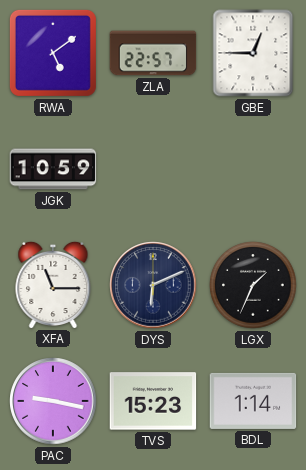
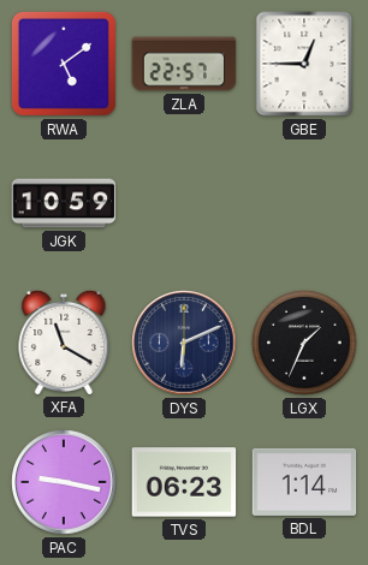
XFA: 11:15 -> 11:20
TVS: 15:23 -> 06:23
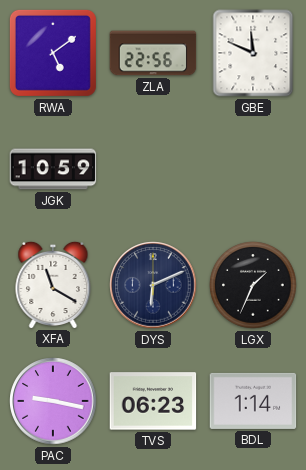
ZLA: 22:57 -> 22:56
GBE: 12:45 -> 11:49
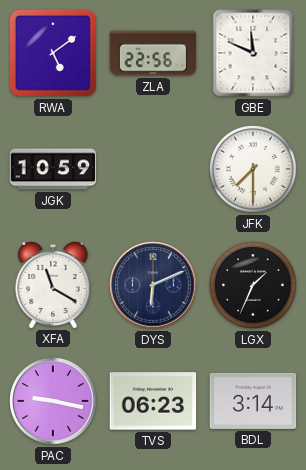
JFK: none -> 7:30
BDL: 1:14 -> 3:14
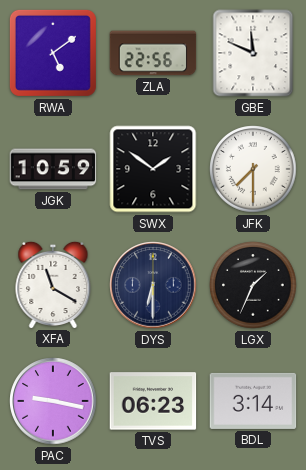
SWX: none -> 1:51
DYS: 6:11 -> 6:30
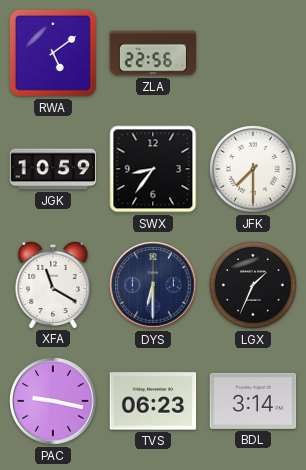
GBE: 11:49 -> none
SWX: 1:51 -> 8:36
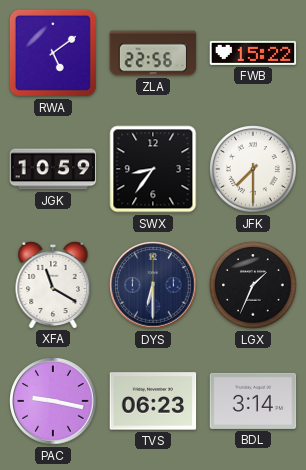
FWB: none -> 15:22
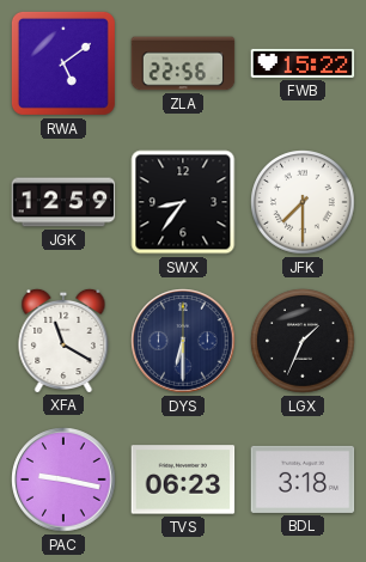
JGK: 10:59 -> 12:59
BDL: 3:14 -> 3:18
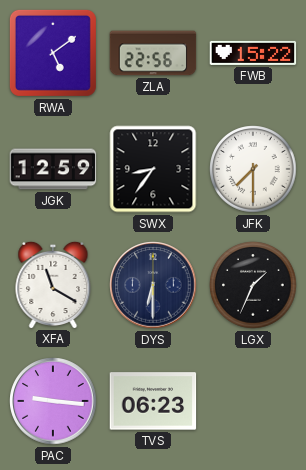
PAC: 9:17 -> 9:16
BDL: 3:18 -> none
